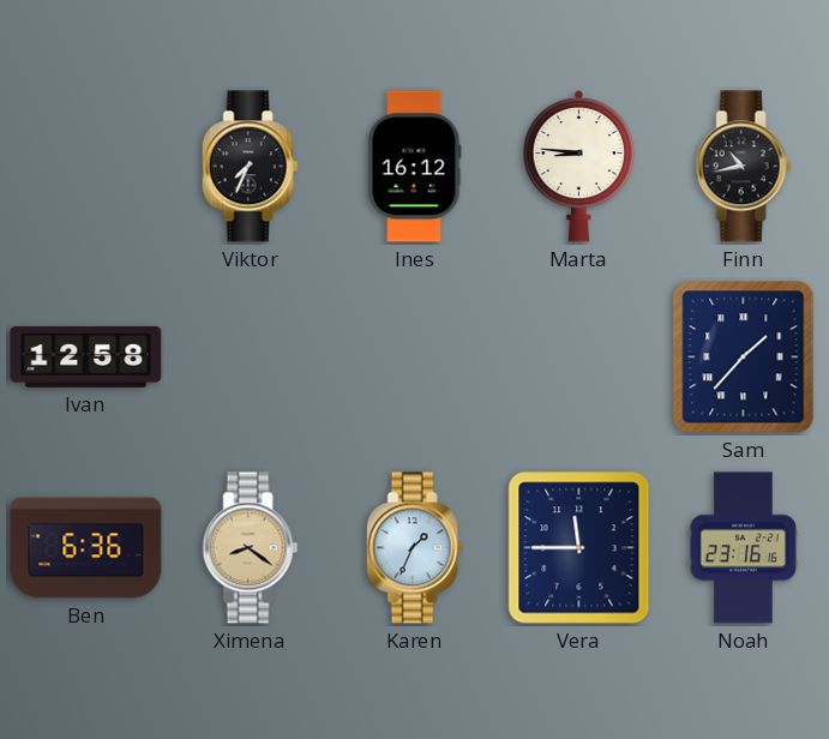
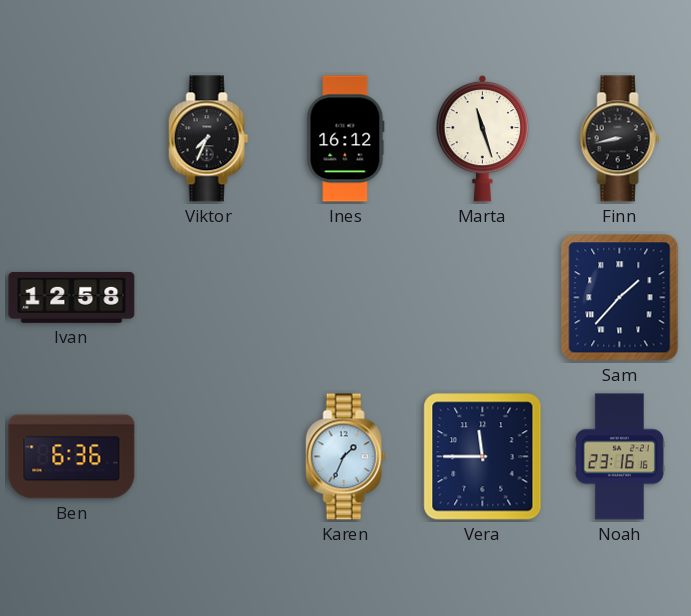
Marta: 8:46 -> 11:27
Finn: 10:43 -> 8:43
Ximena: 8:21 -> none
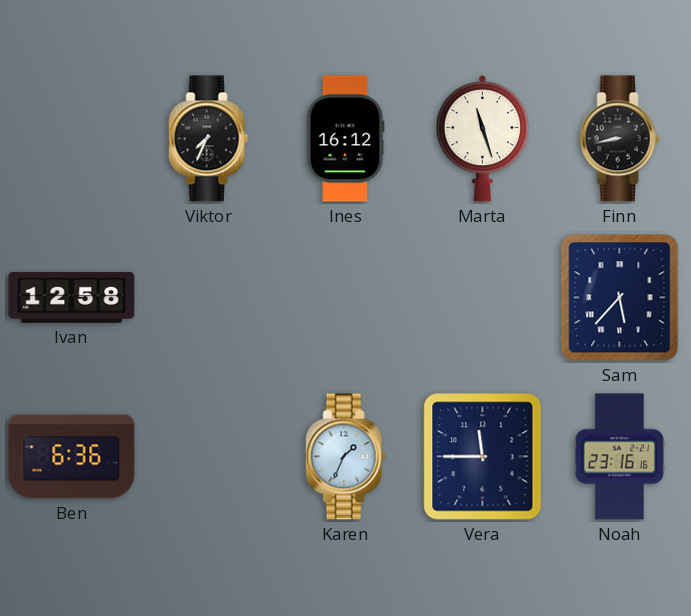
Sam: 1:37 -> 5:37
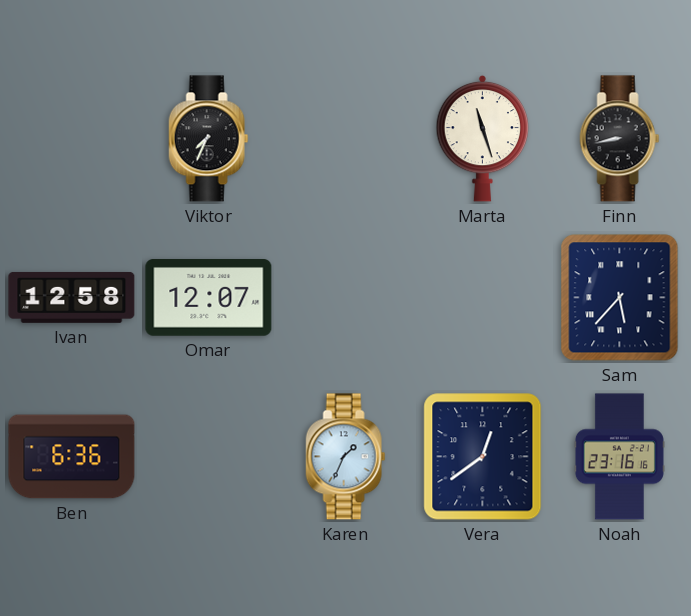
Ines: 16:12 -> none
Omar: none -> 12:07
Vera: 11:45 -> 12:39
